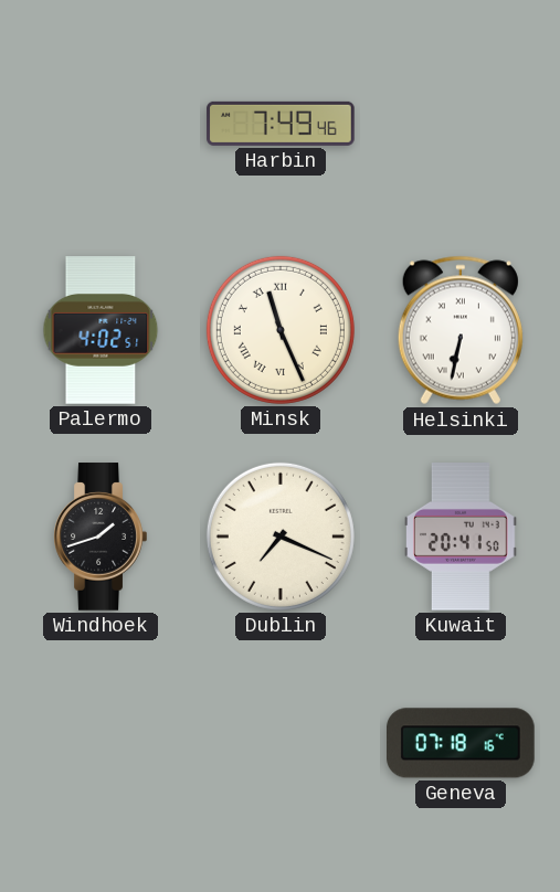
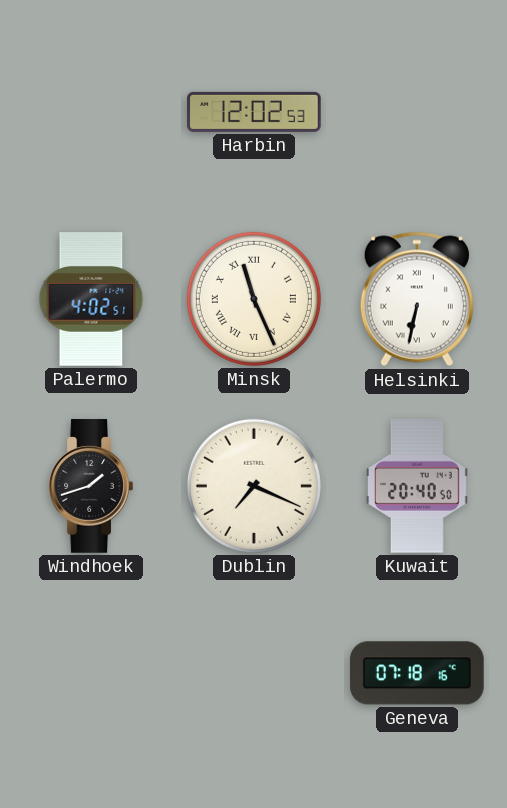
Harbin: 7:49 -> 12:02
Kuwait: 20:41 -> 20:40
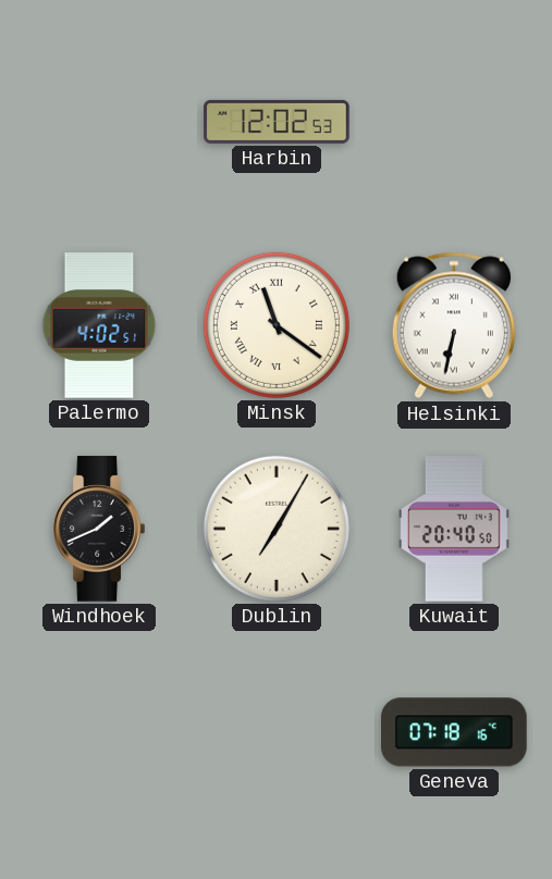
Minsk: 11:26 -> 11:21
Windhoek: 1:42 -> 1:41
Dublin: 7:19 -> 7:05
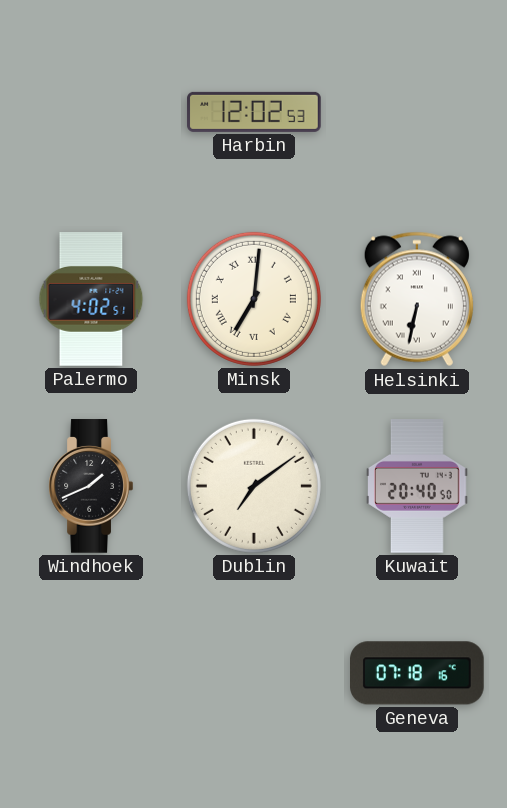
Minsk: 11:21 -> 7:01
Dublin: 7:05 -> 7:09
